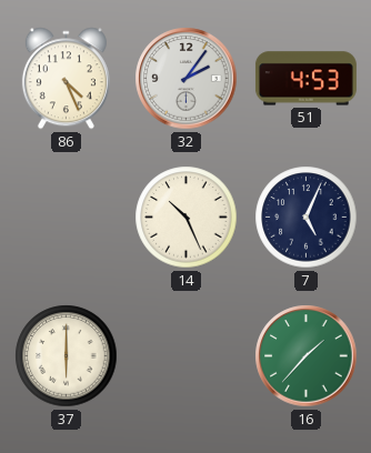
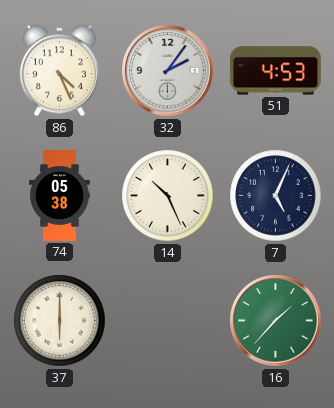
74: none -> 05:38
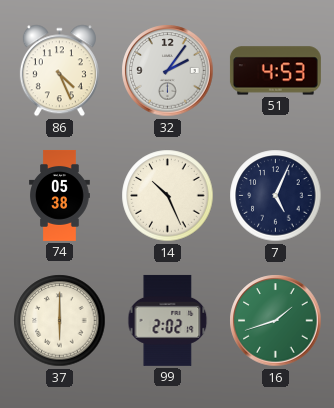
99: none -> 2:02
16: 1:37 -> 1:42
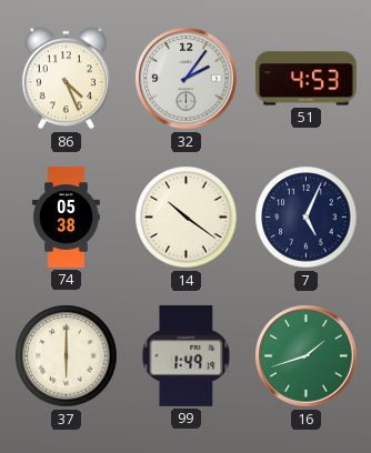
14: 10:26 -> 10:21
99: 2:02 -> 1:49
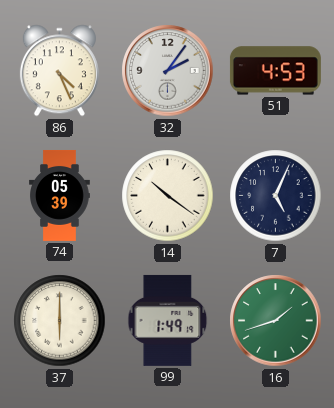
74: 05:38 -> 05:39
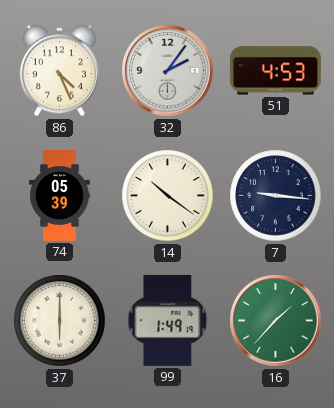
7: 5:04 -> 9:16
16: 1:42 -> 1:37
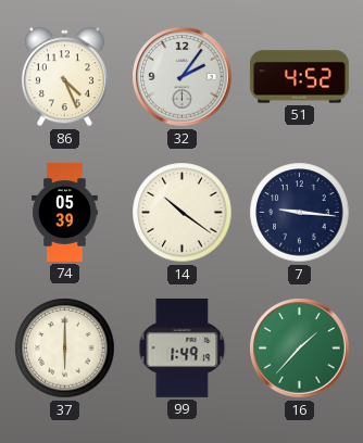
51: 4:53 -> 4:52
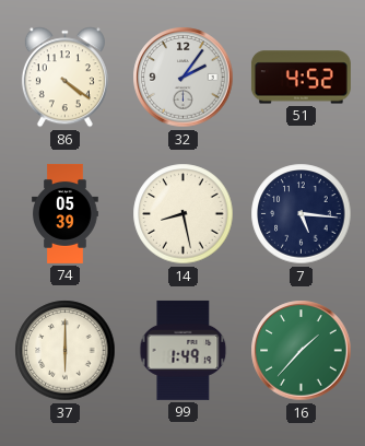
86: 4:26 -> 4:21
14: 10:21 -> 8:28
7: 9:16 -> 5:16
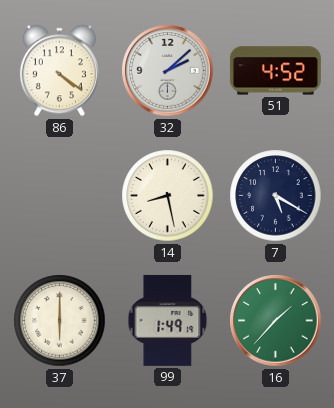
32: 2:06 -> 2:08
74: 05:39 -> none
7: 5:16 -> 5:20
